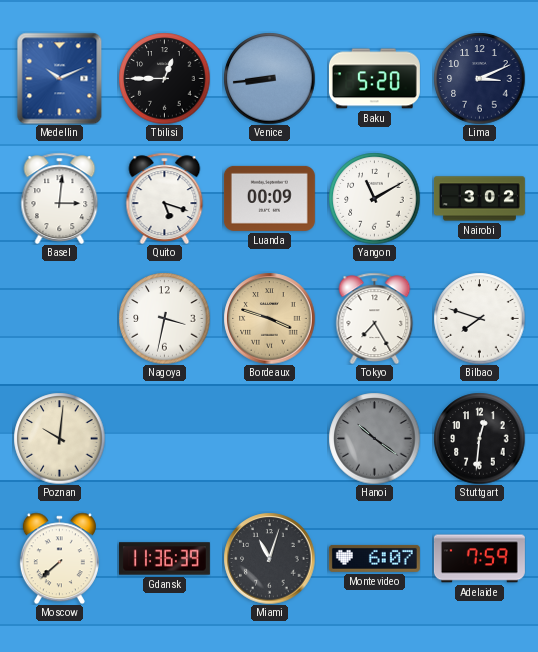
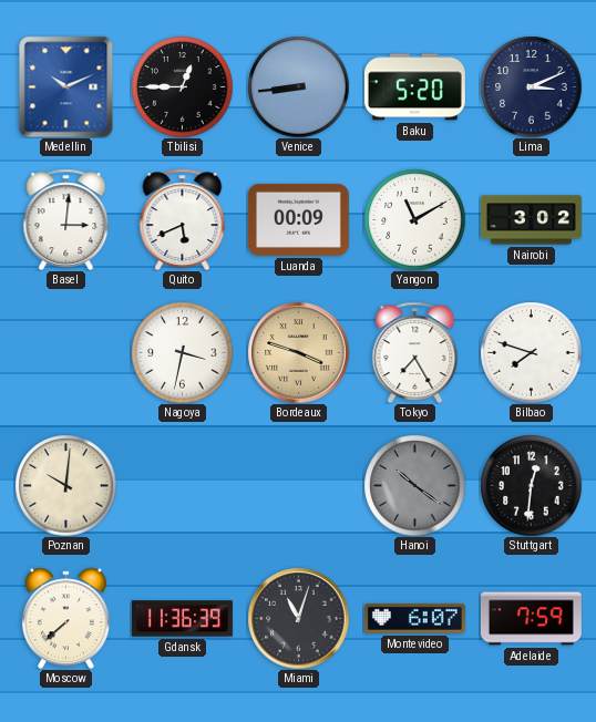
Quito: 5:18 -> 5:41
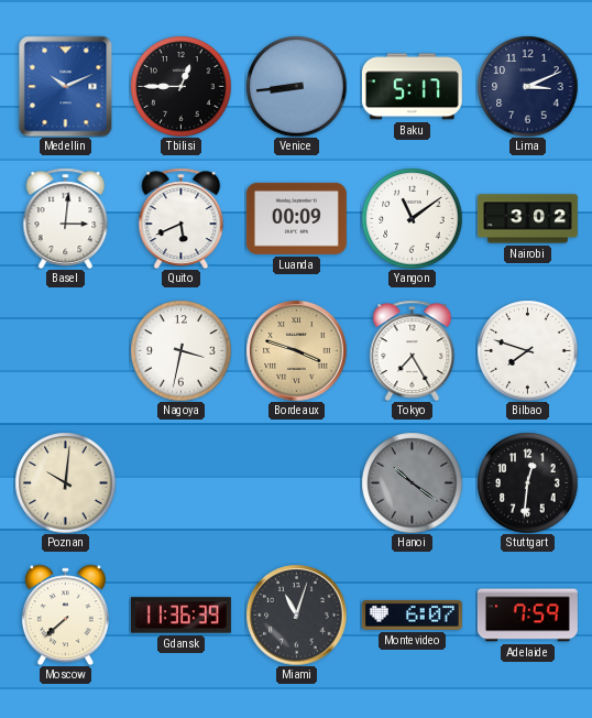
Baku: 5:20 -> 5:17
Yangon: 11:10 -> 11:09
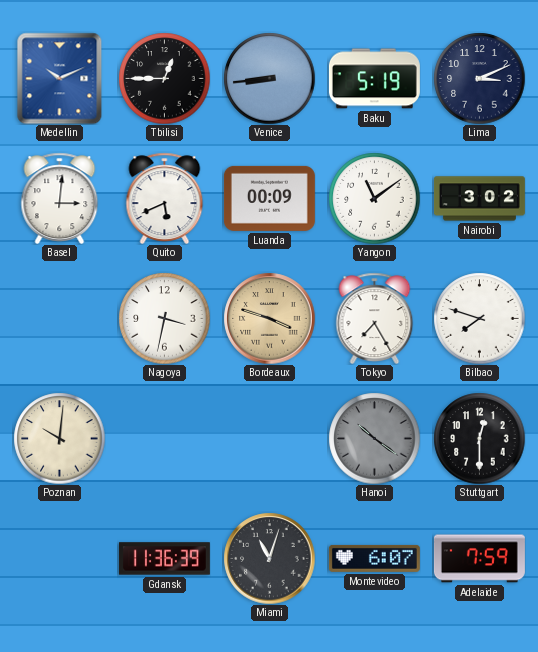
Baku: 5:17 -> 5:19
Stuttgart: 12:31 -> 12:30
Moscow: 7:38 -> none
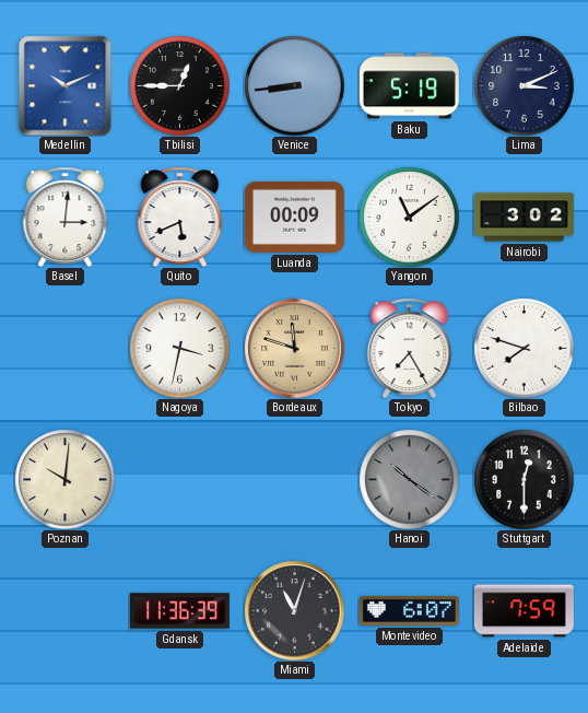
Bordeaux: 3:48 -> 11:48
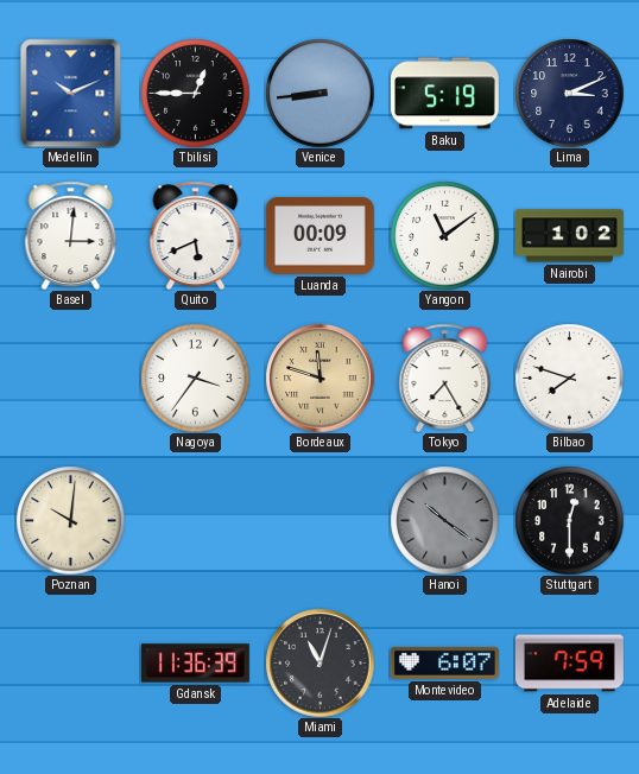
Nairobi: 3:02 -> 1:02
Nagoya: 3:32 -> 3:36
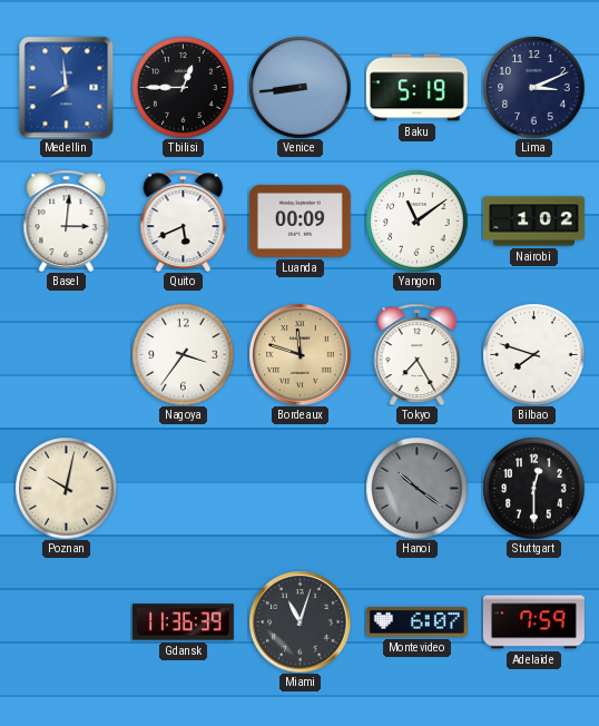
Medellin: 10:11 -> 7:59
Poznan: 10:01 -> 10:02
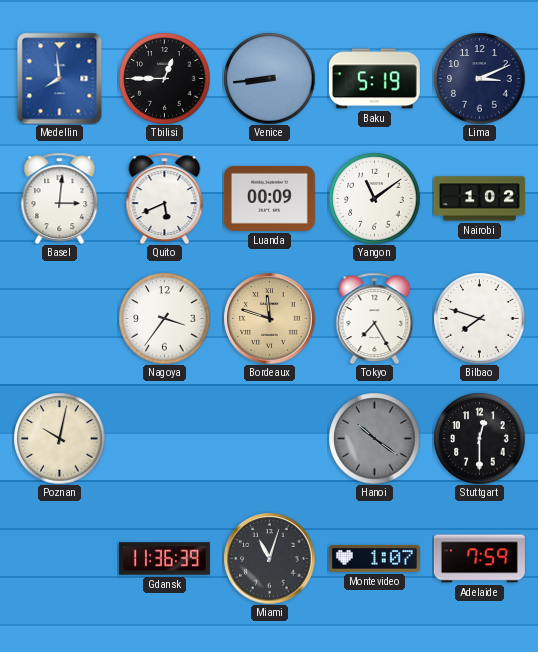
Montevideo: 6:07 -> 1:07
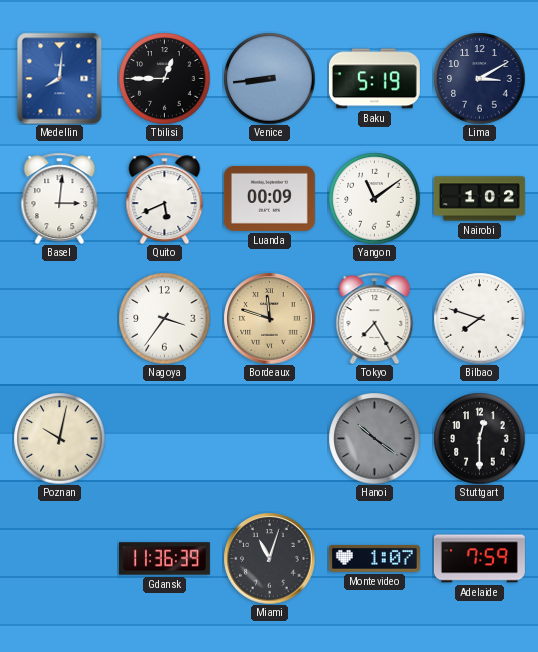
Medellin: 7:59 -> 8:01
Lima: 3:11 -> 3:10
